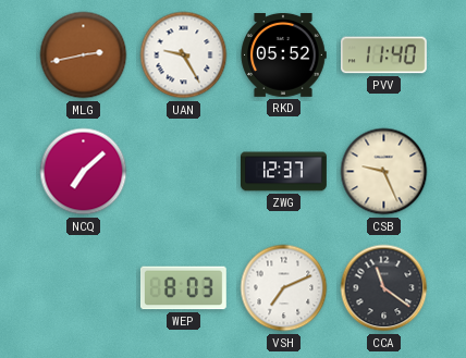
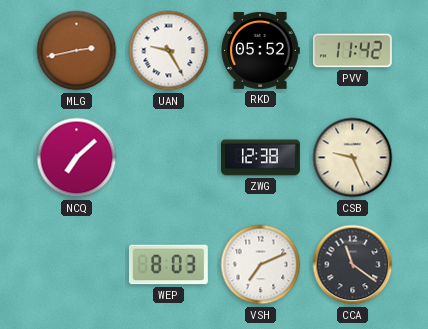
PVV: 11:40 -> 11:42
ZWG: 12:37 -> 12:38
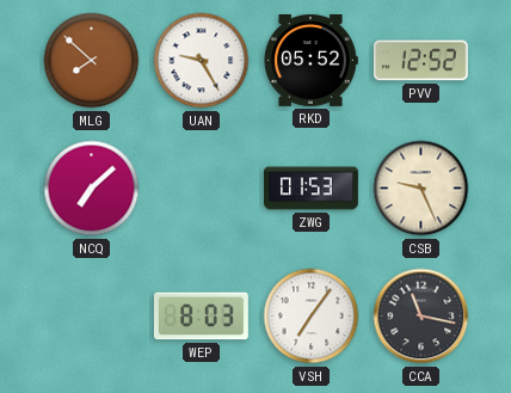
MLG: 2:43 -> 7:52
PVV: 11:42 -> 12:52
ZWG: 12:38 -> 01:53
VSH: 7:11 -> 7:06
CCA: 11:21 -> 11:17
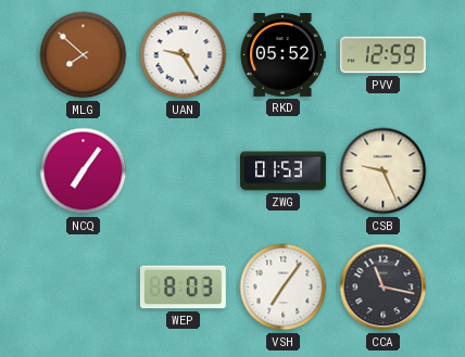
PVV: 12:52 -> 12:59
NCQ: 7:08 -> 7:06
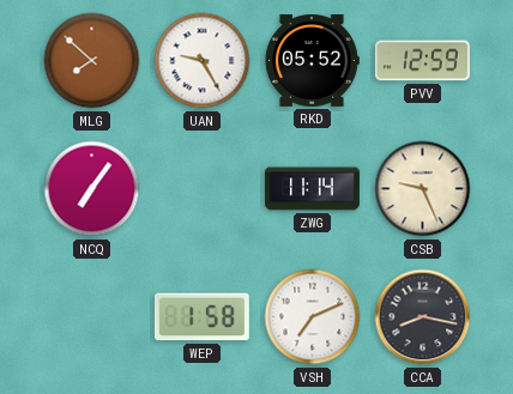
ZWG: 01:53 -> 11:14
WEP: 8:03 -> 1:58
VSH: 7:06 -> 7:11
CCA: 11:17 -> 8:17
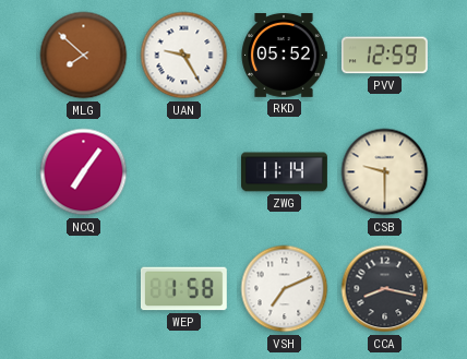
CSB: 9:26 -> 9:30
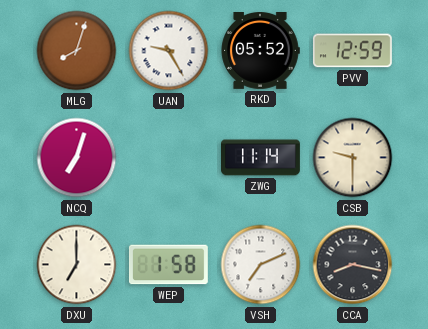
MLG: 7:52 -> 8:03
NCQ: 7:06 -> 7:03
DXU: none -> 7:00
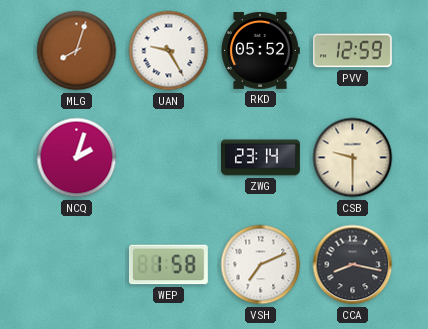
NCQ: 7:03 -> 2:03
ZWG: 11:14 -> 23:14
DXU: 7:00 -> none
